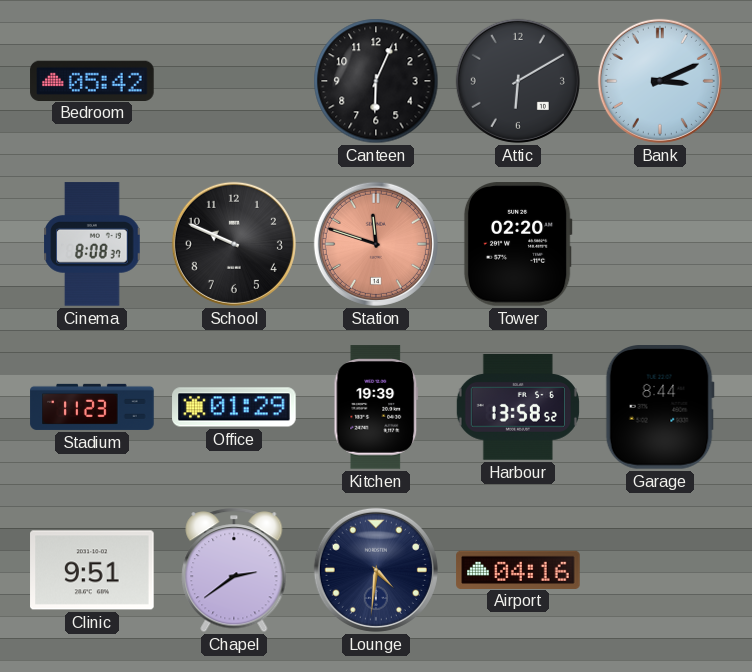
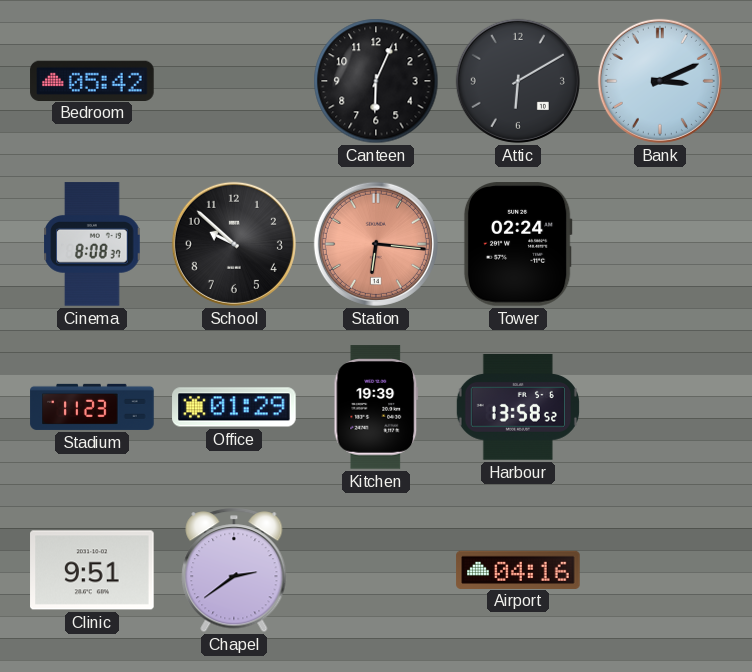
School: 9:49 -> 9:52
Station: 11:48 -> 6:16
Tower: 02:20 -> 02:24
Garage: 8:44 -> none
Lounge: 4:31 -> none
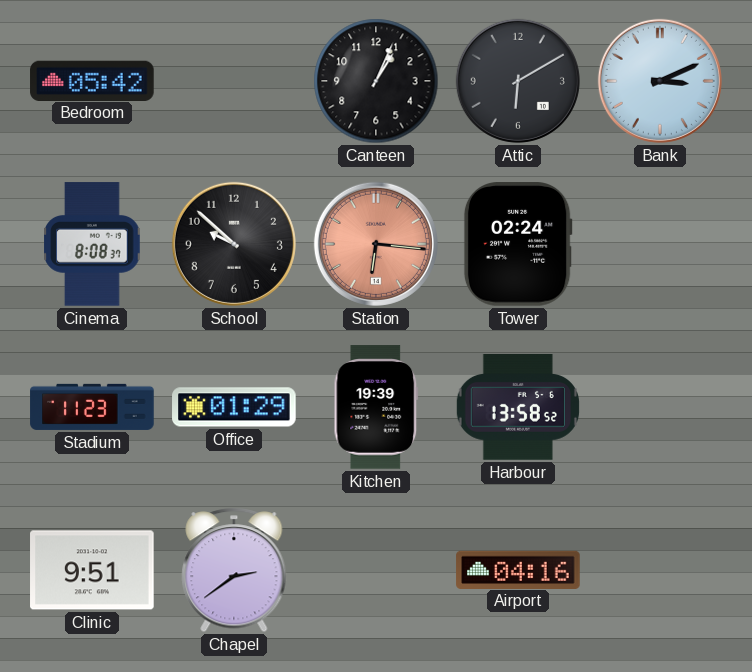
Canteen: 6:04 -> 1:04
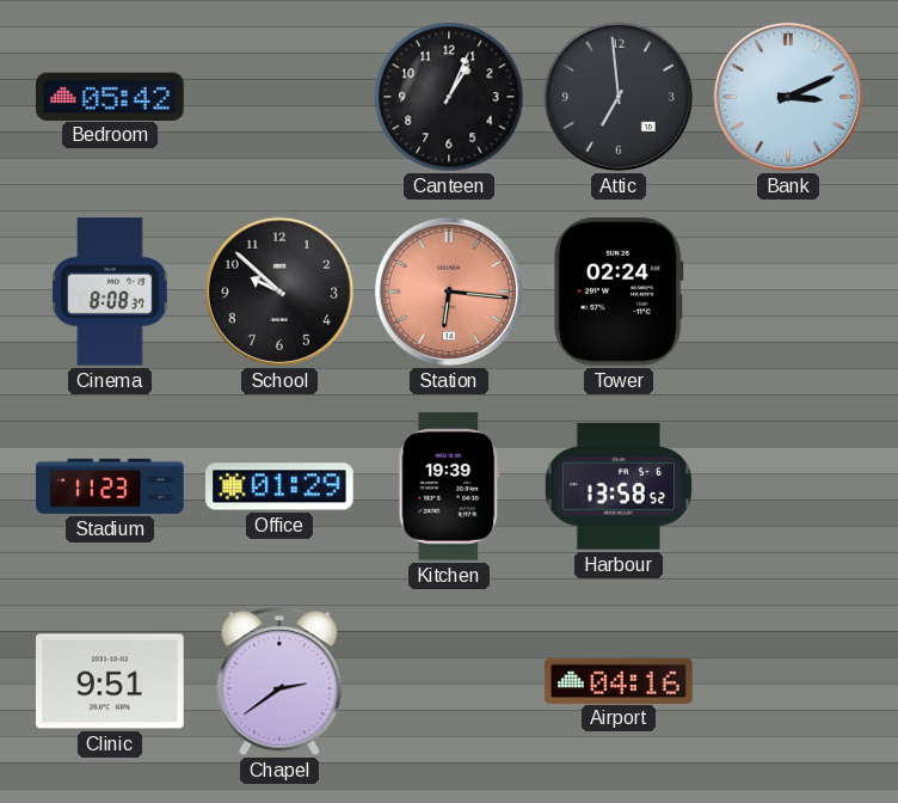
Attic: 6:10 -> 6:59
